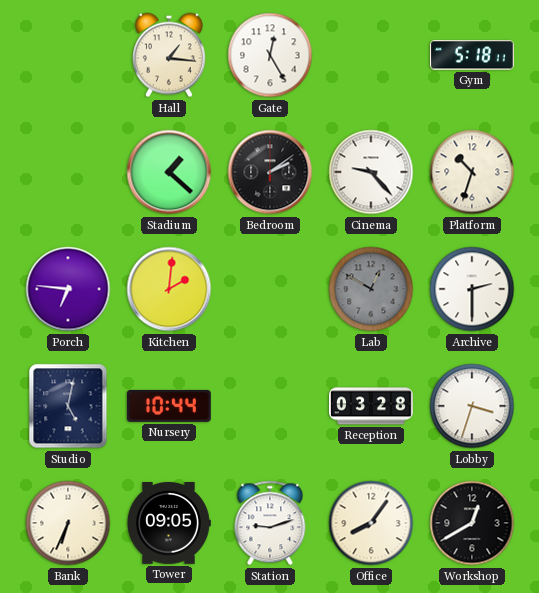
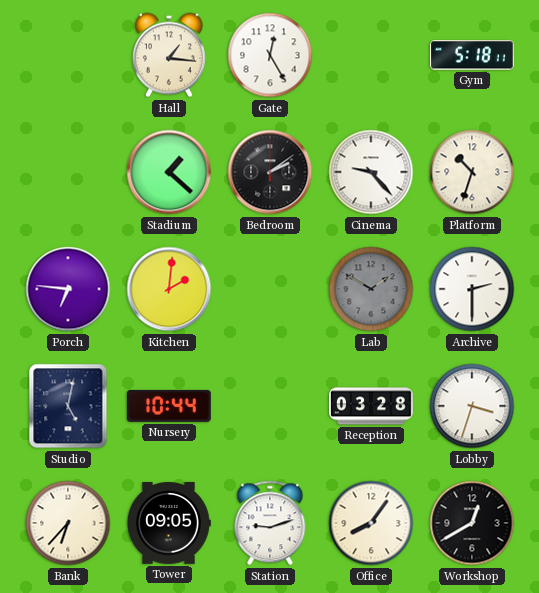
Lab: 12:50 -> 1:50
Bank: 6:34 -> 6:37
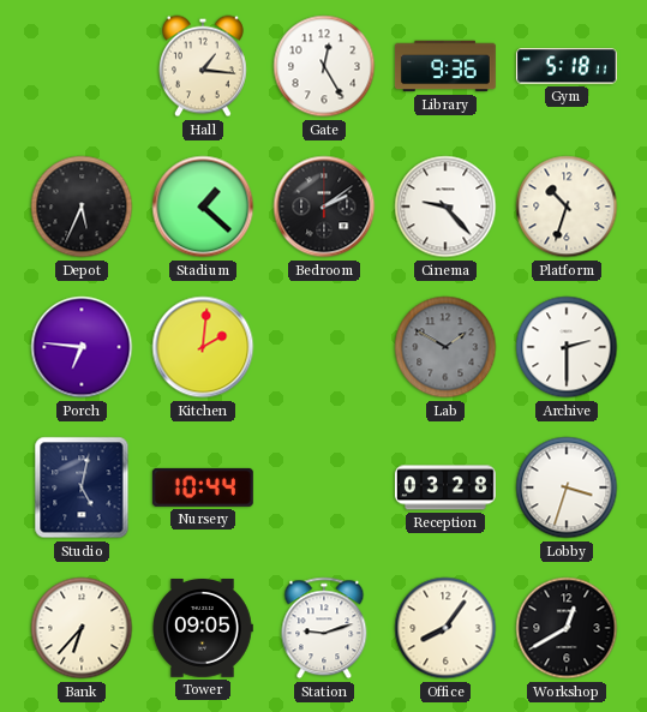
Library: none -> 9:36
Depot: none -> 5:34
